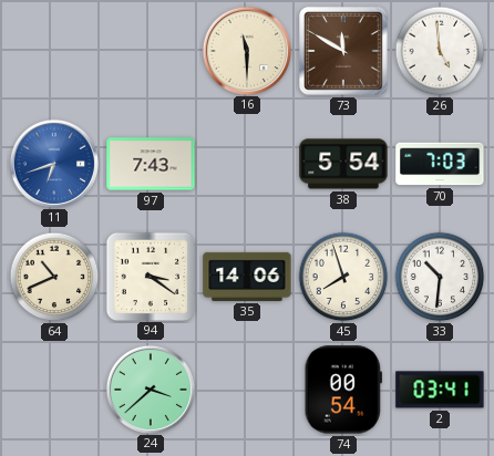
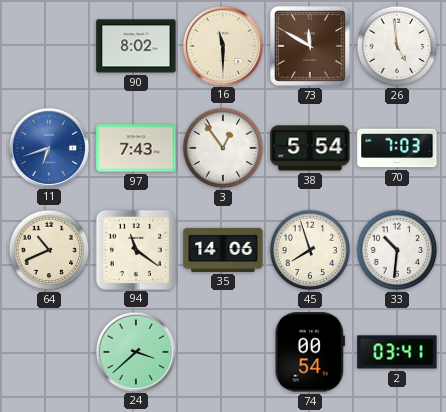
90: none -> 8:02
3: none -> 12:54
94: 3:21 -> 11:21
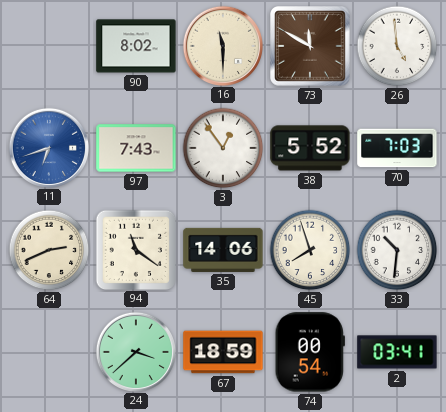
38: 5:54 -> 5:52
64: 10:41 -> 2:41
67: none -> 18:59
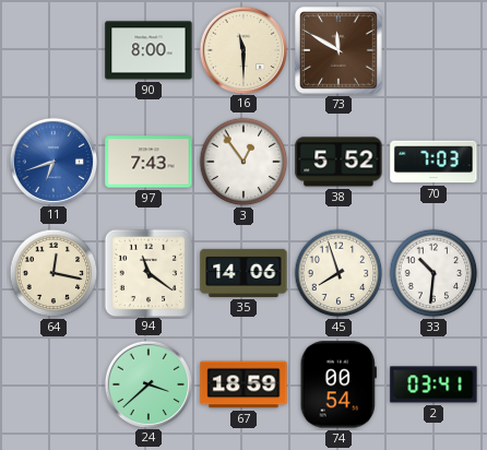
90: 8:02 -> 8:00
26: 4:59 -> none
64: 2:41 -> 12:17
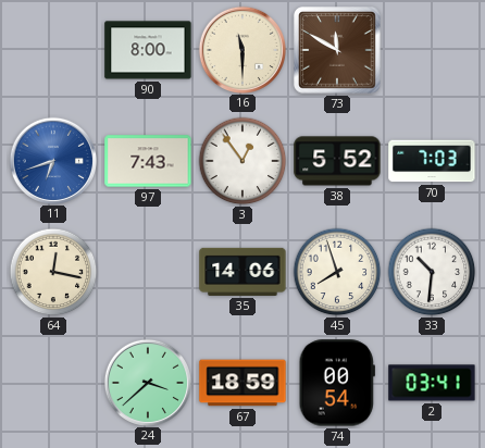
94: 11:21 -> none
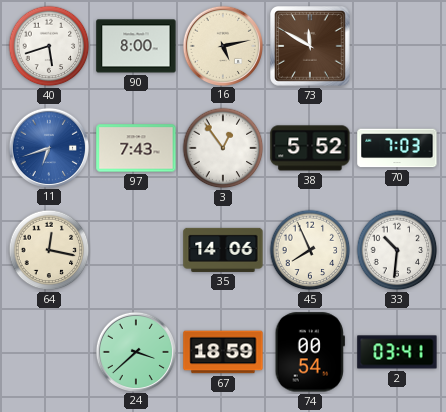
40: none -> 5:42
16: 11:30 -> 5:13
45: 7:57 -> 7:56
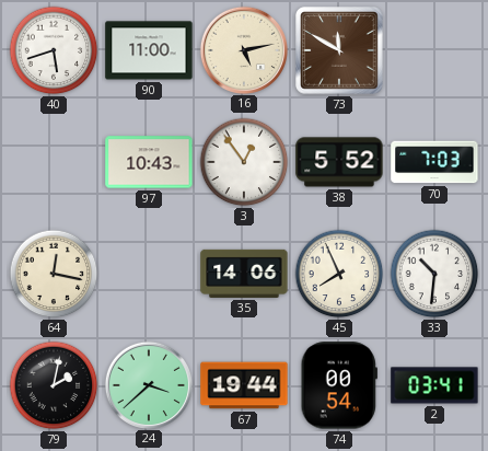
90: 8:00 -> 11:00
11: 6:42 -> none
97: 7:43 -> 10:43
79: none -> 2:02
67: 18:59 -> 19:44
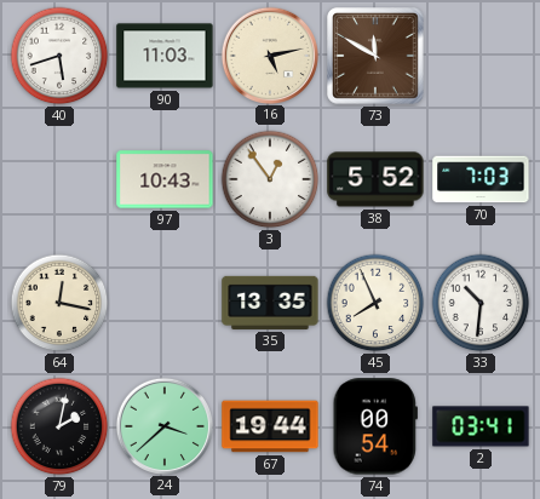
90: 11:00 -> 11:03
35: 14:06 -> 13:35
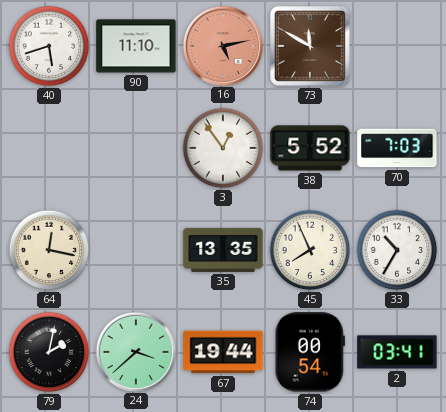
90: 11:03 -> 11:10
16 dial: cream -> salmon
97: 10:43 -> none
33: 10:31 -> 10:35
